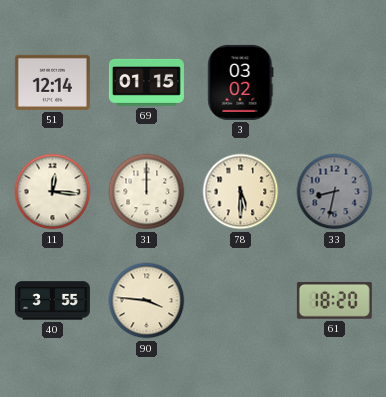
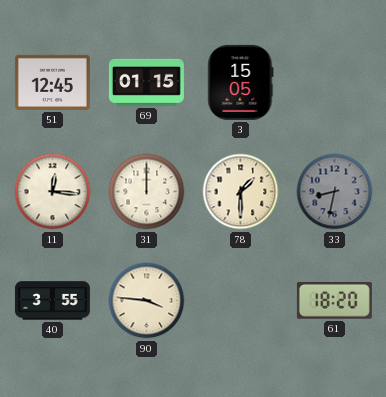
51: 12:14 -> 12:45
3: 03:02 -> 15:05
78: 5:30 -> 1:30
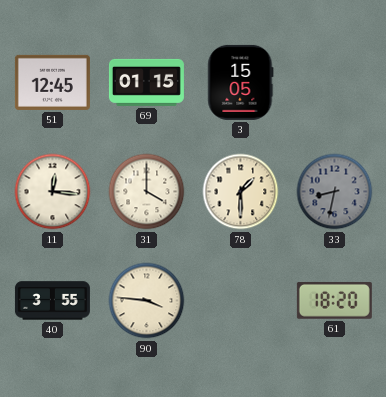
31: 12:00 -> 4:00
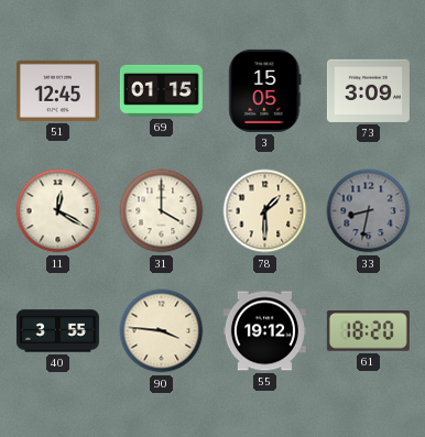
73: none -> 3:09
11: 12:16 -> 12:20
55: none -> 19:12
